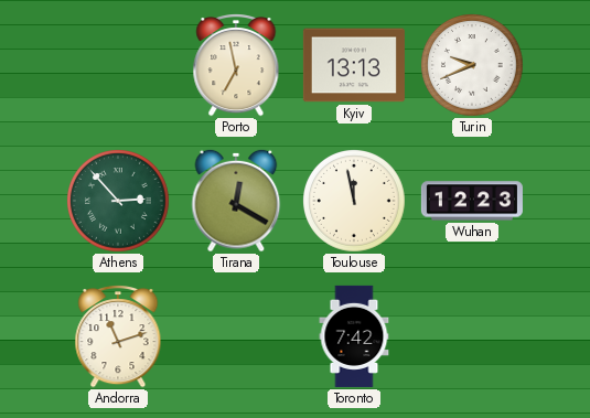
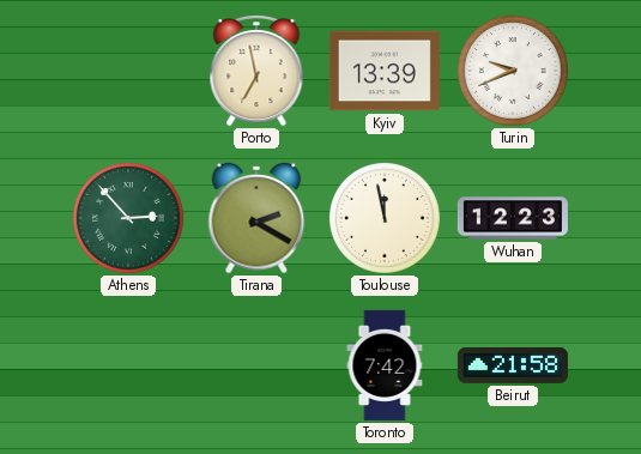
Kyiv: 13:13 -> 13:39
Tirana: 12:20 -> 2:20
Andorra: 11:12 -> none
Beirut: none -> 21:58
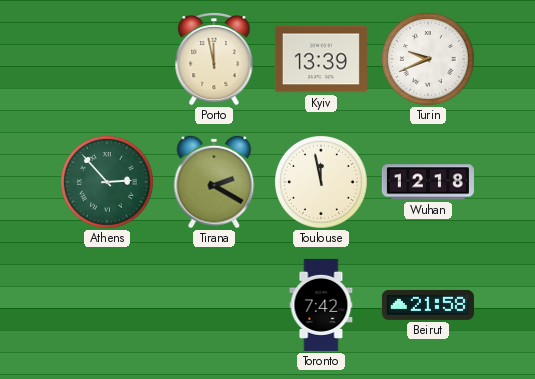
Porto: 6:58 -> 11:58
Wuhan: 12:23 -> 12:18
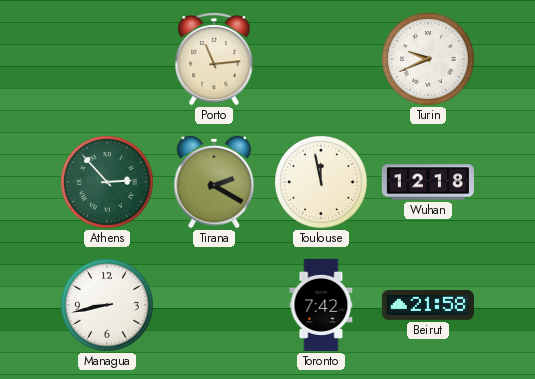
Porto: 11:58 -> 11:14
Kyiv: 13:39 -> none
Managua: none -> 8:43
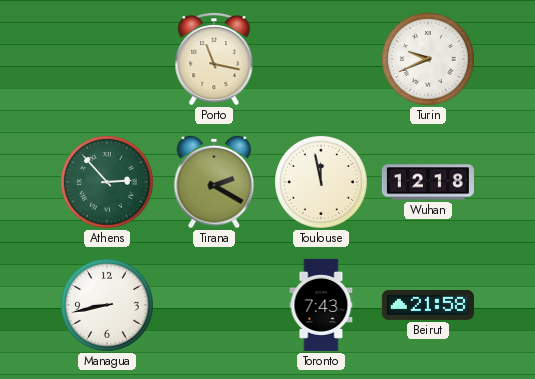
Porto: 11:14 -> 11:17
Toronto: 7:42 -> 7:43
